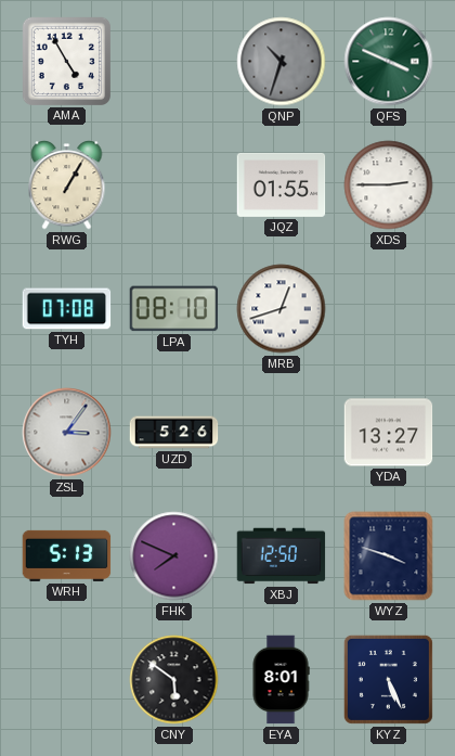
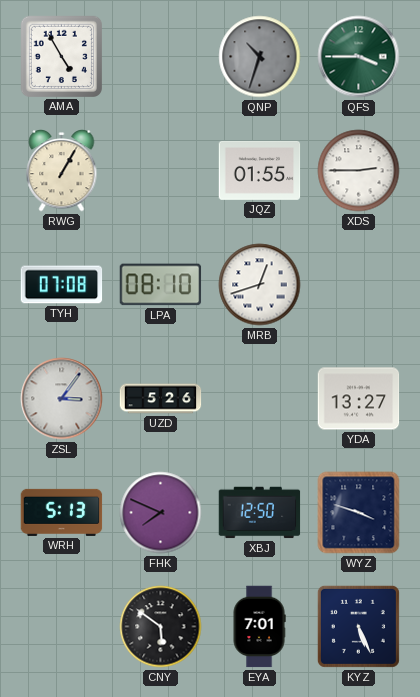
QFS: 3:49 -> 3:45
EYA: 8:01 -> 7:01
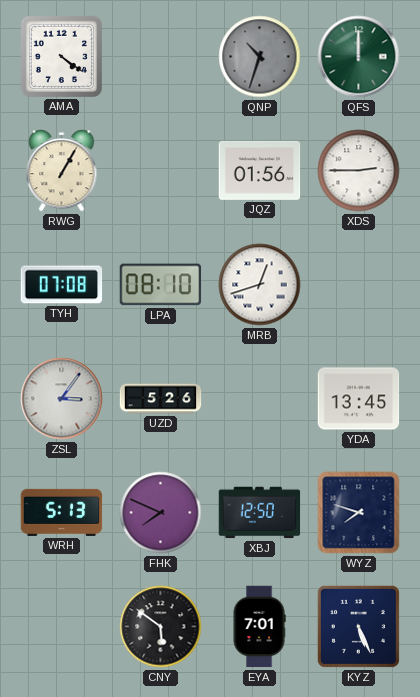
AMA: 4:55 -> 4:21
QFS: 3:45 -> 12:00
JQZ: 01:55 -> 01:56
YDA: 13:27 -> 13:45
WYZ: 3:48 -> 7:48
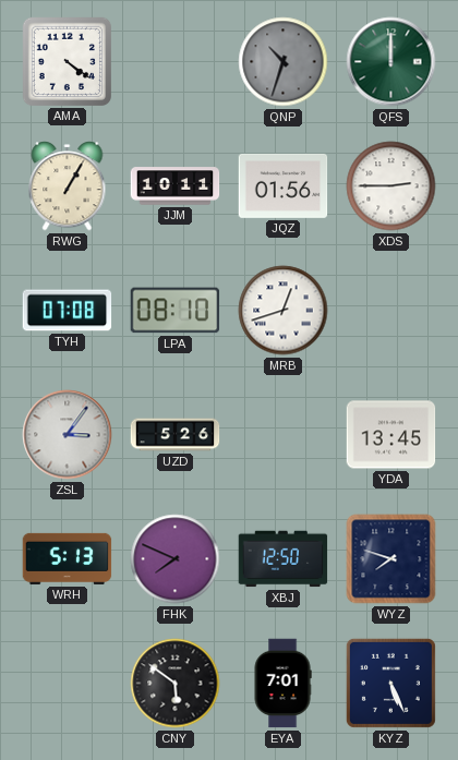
JJM: none -> 10:11
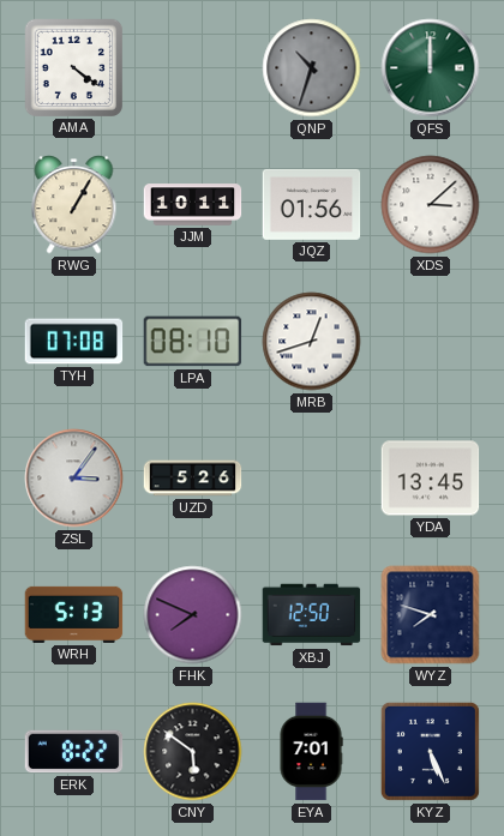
XDS: 2:45 -> 3:08
ERK: none -> 8:22
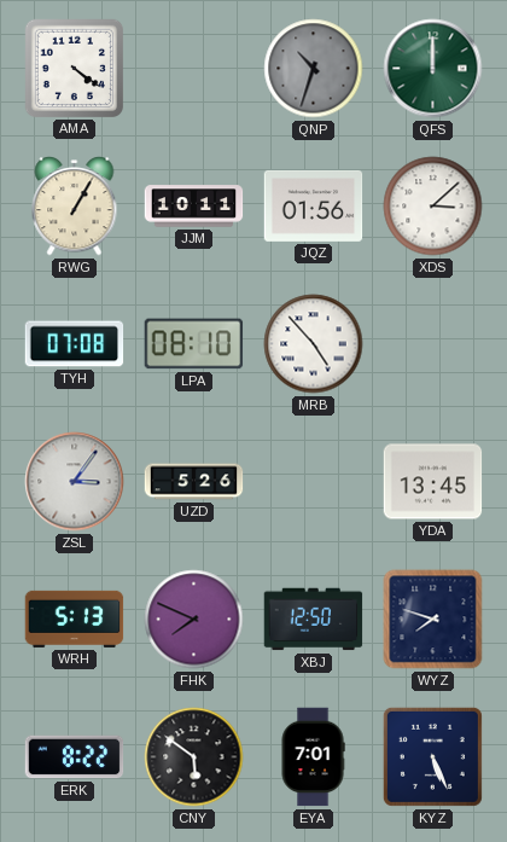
MRB: 12:42 -> 4:53
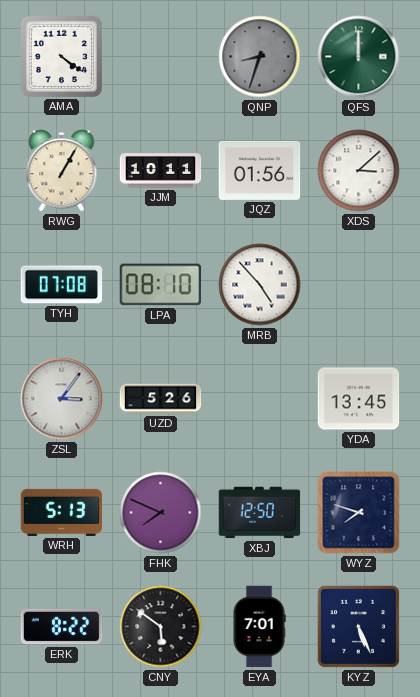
QNP: 10:33 -> 8:33
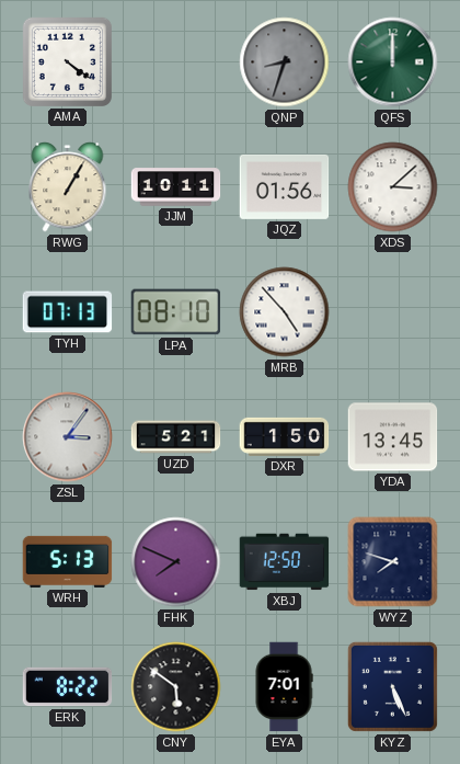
TYH: 07:08 -> 07:13
UZD: 5:26 -> 5:21
DXR: none -> 1:50
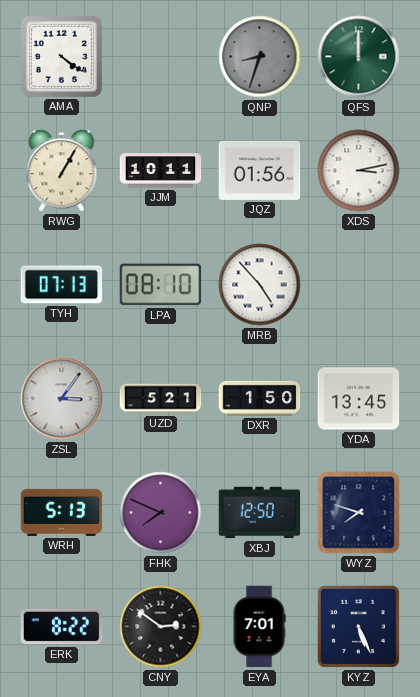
XDS: 3:08 -> 3:13
CNY: 5:51 -> 2:51
